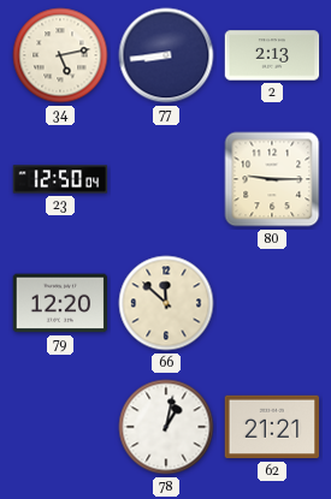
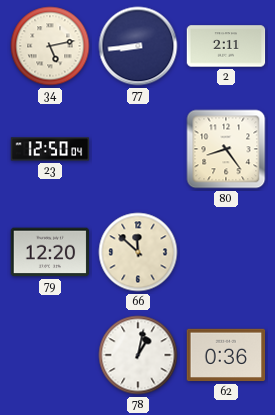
2: 2:13 -> 2:11
80: 9:15 -> 8:24
62: 21:21 -> 0:36
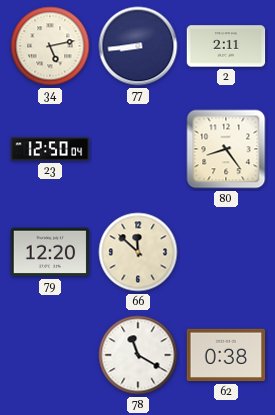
78: 1:02 -> 11:20
62: 0:36 -> 0:38
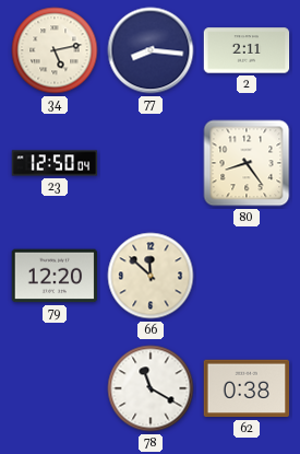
77: 8:44 -> 8:16
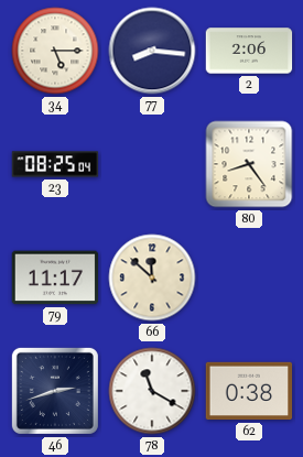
34: 5:13 -> 5:15
2: 2:11 -> 2:06
23: 12:50 -> 08:25
79: 12:20 -> 11:17
46: none -> 2:42
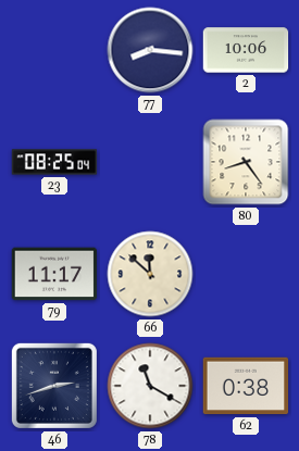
34: 5:15 -> none
2: 2:06 -> 10:06
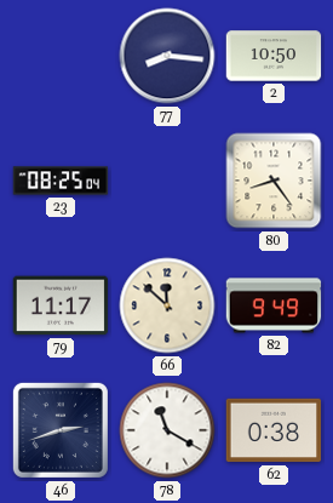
2: 10:06 -> 10:50
82: none -> 9:49
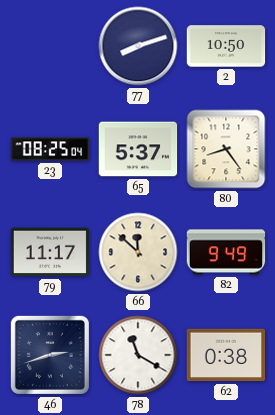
77: 8:16 -> 8:12
65: none -> 5:37
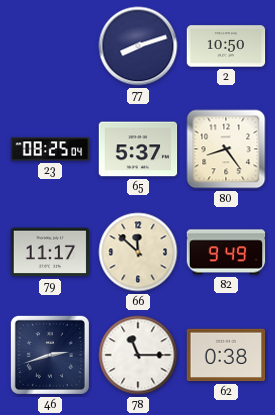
78: 11:20 -> 11:15
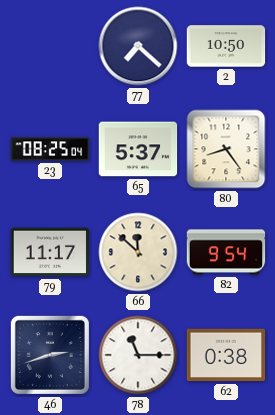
77: 8:12 -> 7:22
82: 9:49 -> 9:54
